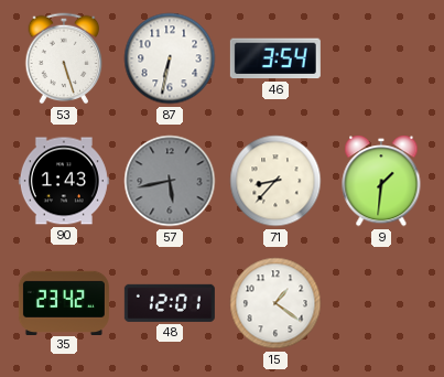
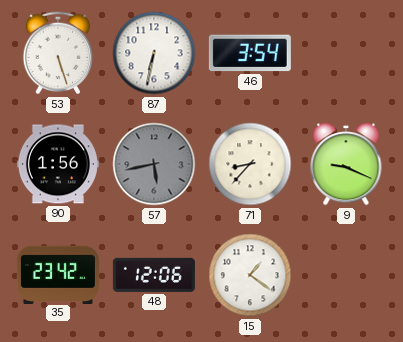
90: 1:43 -> 1:56
9: 1:31 -> 9:19
48: 12:01 -> 12:06
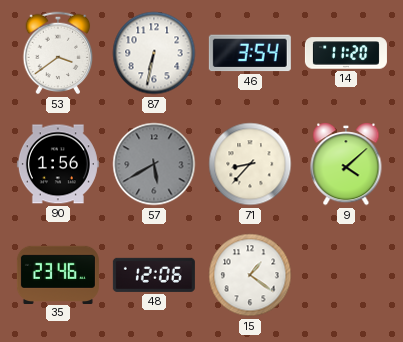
53: 5:27 -> 3:39
14: none -> 11:20
57: 5:43 -> 5:40
9: 9:19 -> 4:08
35: 23:42 -> 23:46
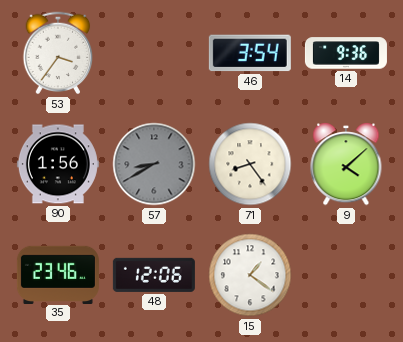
53: 3:39 -> 3:36
87: 6:32 -> none
14: 11:20 -> 9:36
57: 5:40 -> 8:40
71: 8:37 -> 8:24
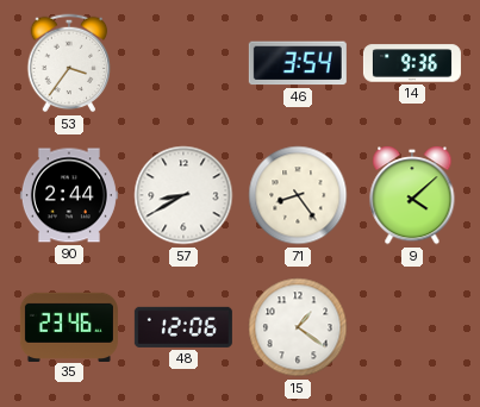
90: 1:56 -> 2:44
57 dial: grey -> white
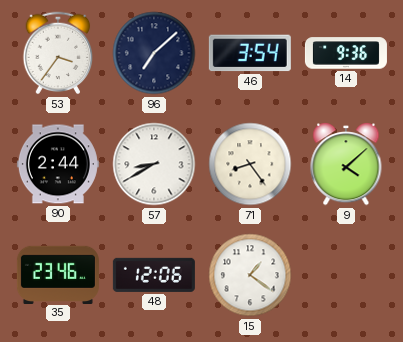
96: none -> 7:08
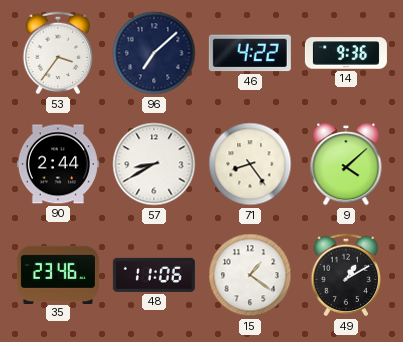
46: 3:54 -> 4:22
48: 12:06 -> 11:06
49: none -> 1:10
